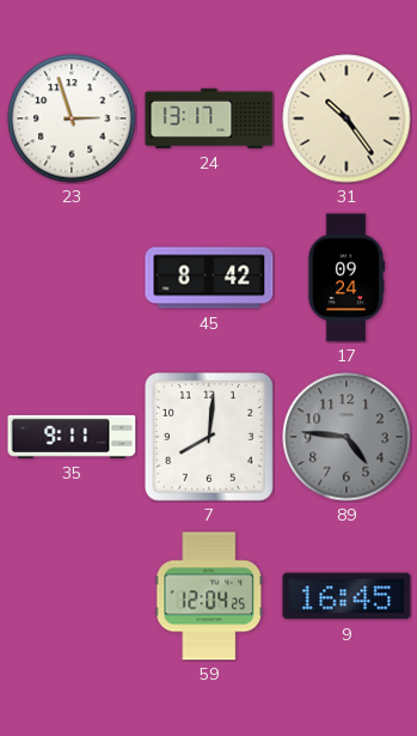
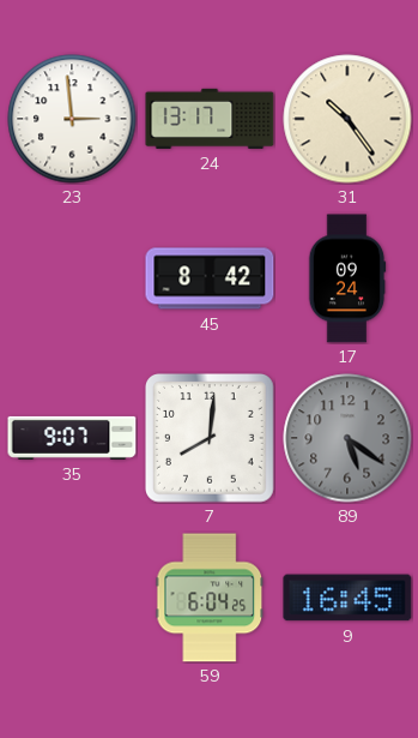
23: 2:57 -> 2:59
35: 9:11 -> 9:07
89: 4:46 -> 5:21
59: 12:04 -> 6:04
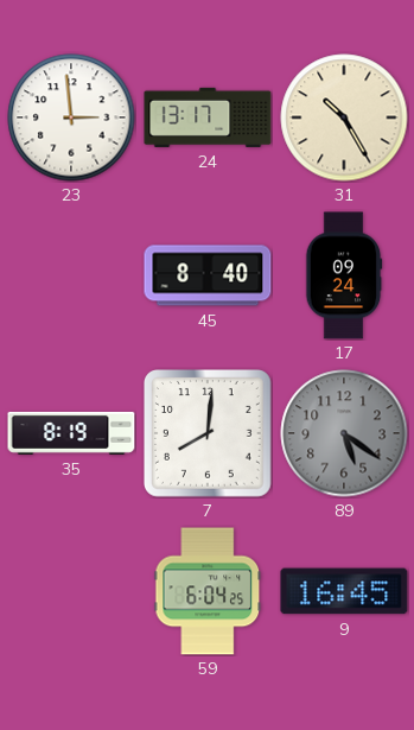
31: 10:24 -> 10:25
45: 8:42 -> 8:40
35: 9:07 -> 8:19
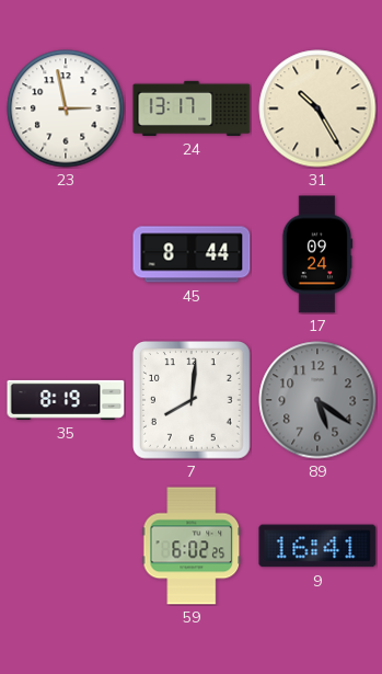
23: 2:59 -> 2:58
45: 8:40 -> 8:44
59: 6:04 -> 6:02
9: 16:45 -> 16:41
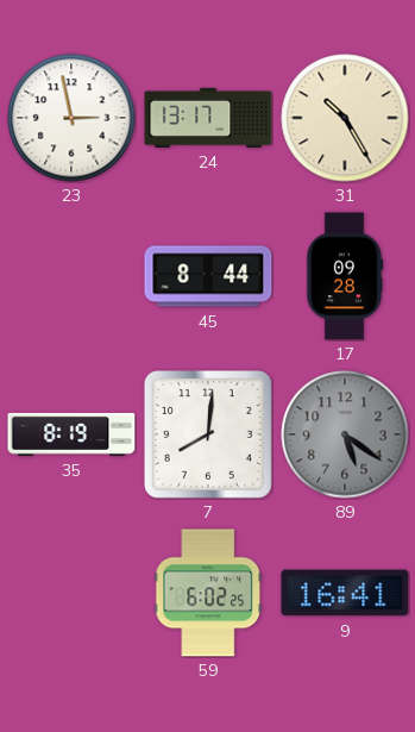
17: 09:24 -> 09:28
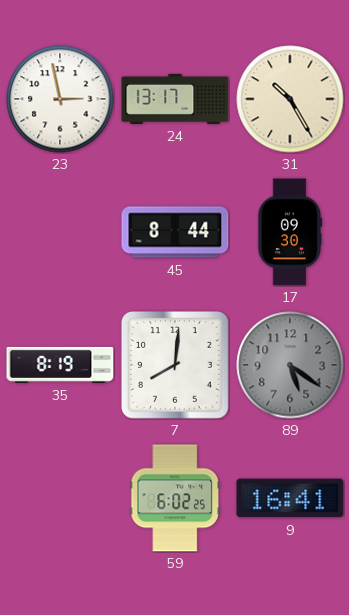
17: 09:28 -> 09:30
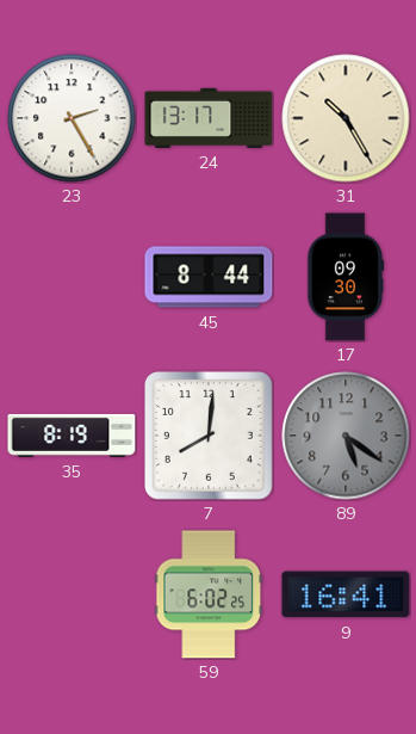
23: 2:58 -> 2:25
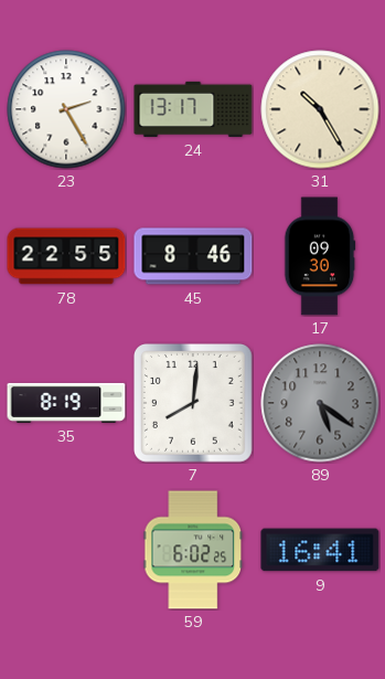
78: none -> 22:55
45: 8:44 -> 8:46
